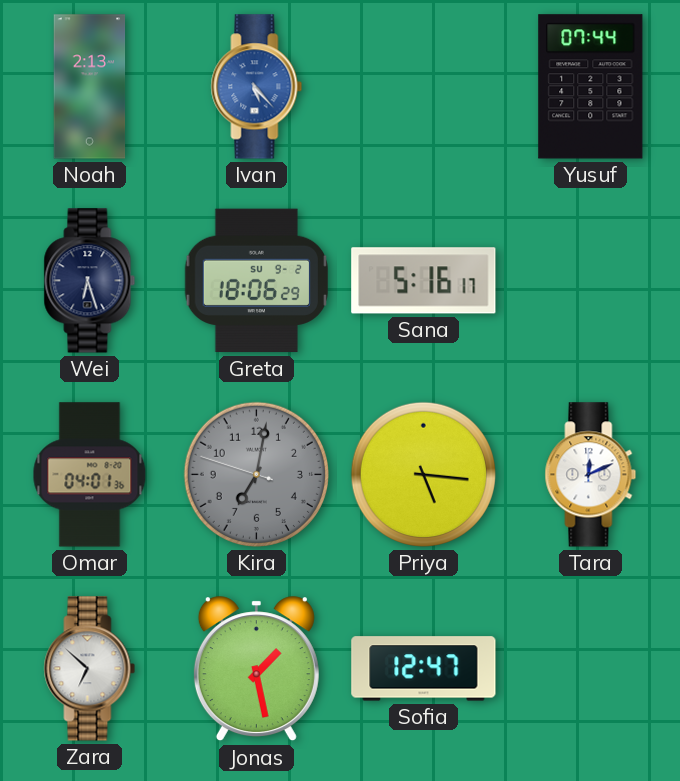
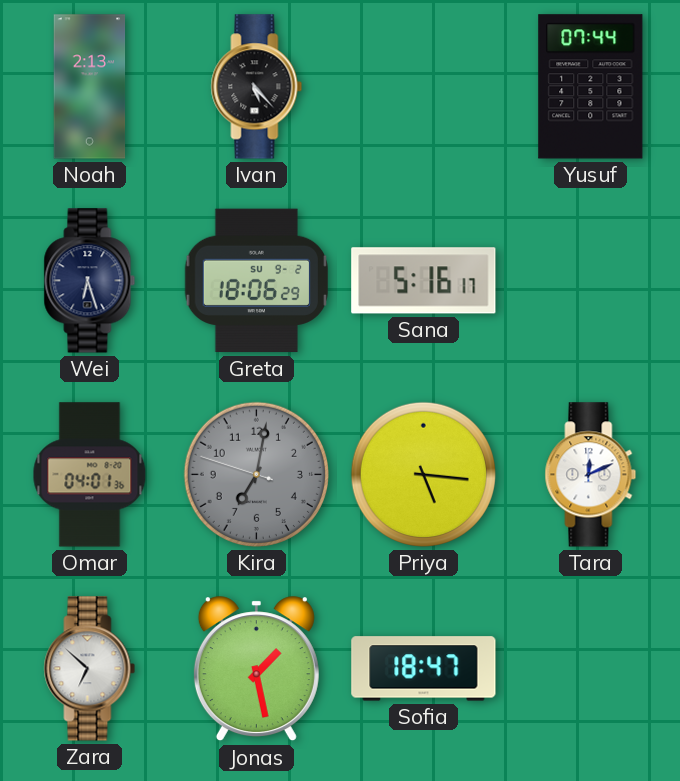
Ivan dial: blue -> black
Sofia: 12:47 -> 18:47
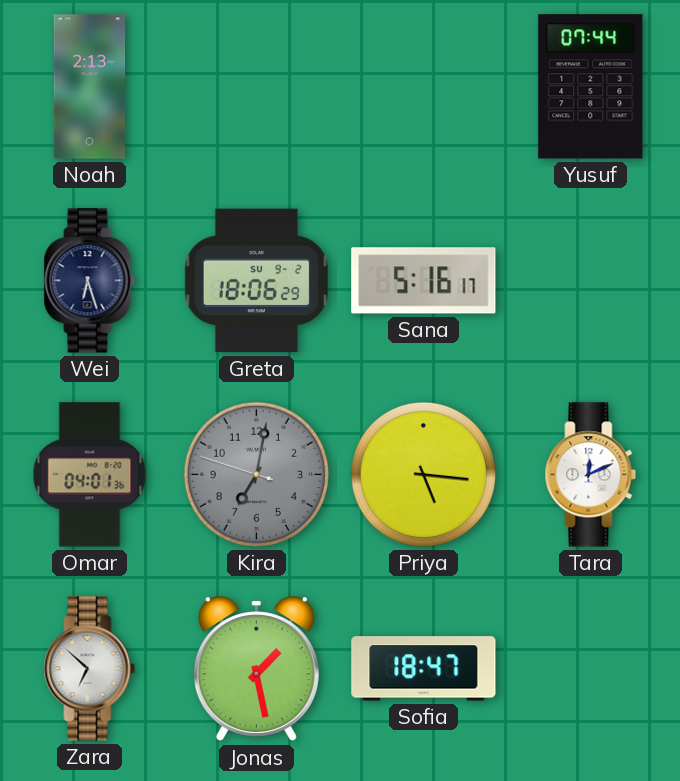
Ivan: 5:23 -> none
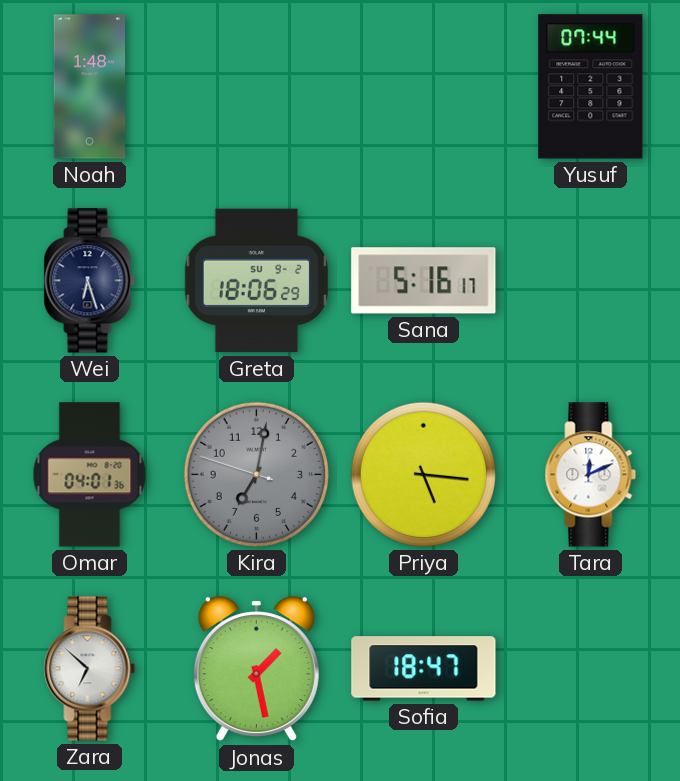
Noah: 2:13 -> 1:48
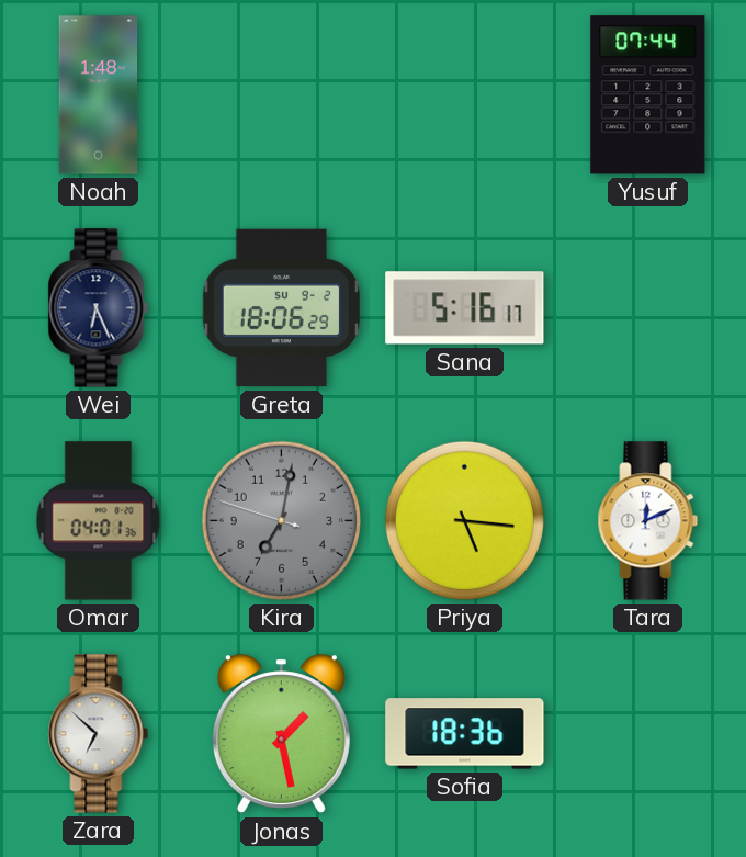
Wei: 6:27 -> 6:26
Sofia: 18:47 -> 18:36
